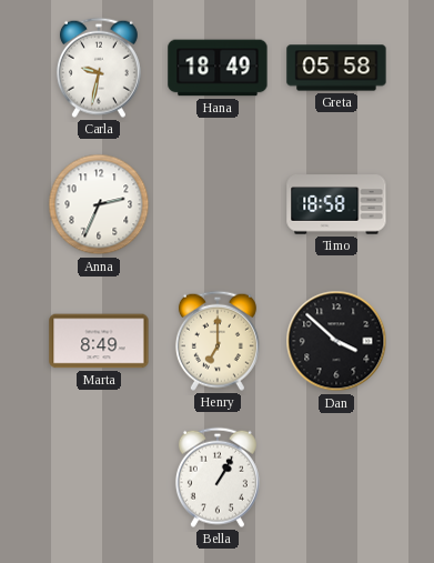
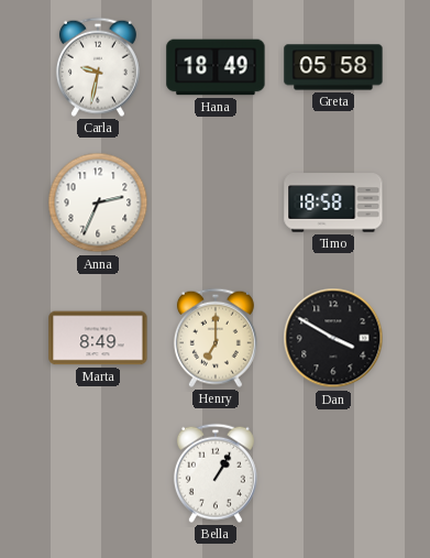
Dan: 3:52 -> 3:50
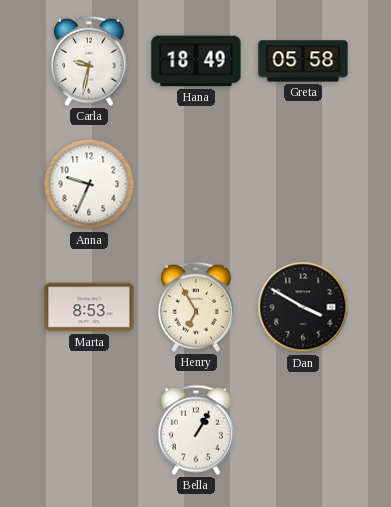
Anna: 2:34 -> 9:34
Timo: 18:58 -> none
Marta: 8:49 -> 8:53
Henry: 7:00 -> 6:55
